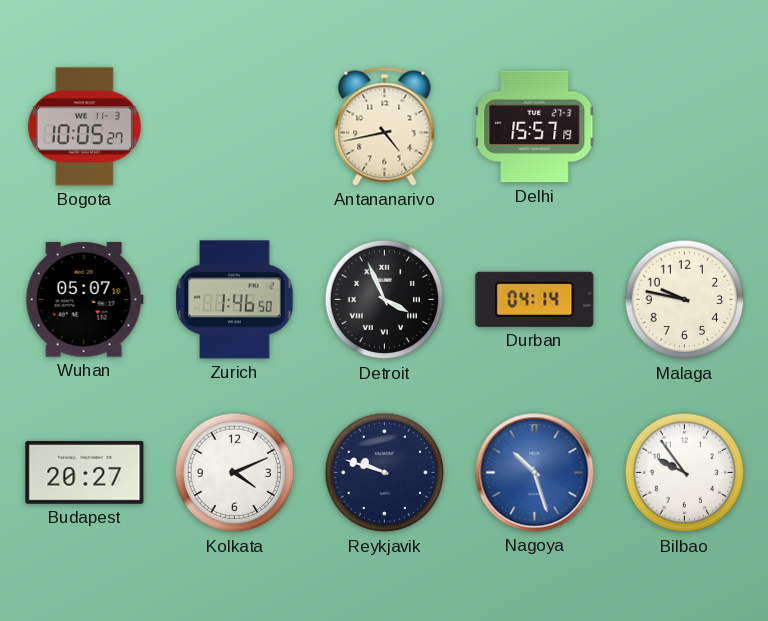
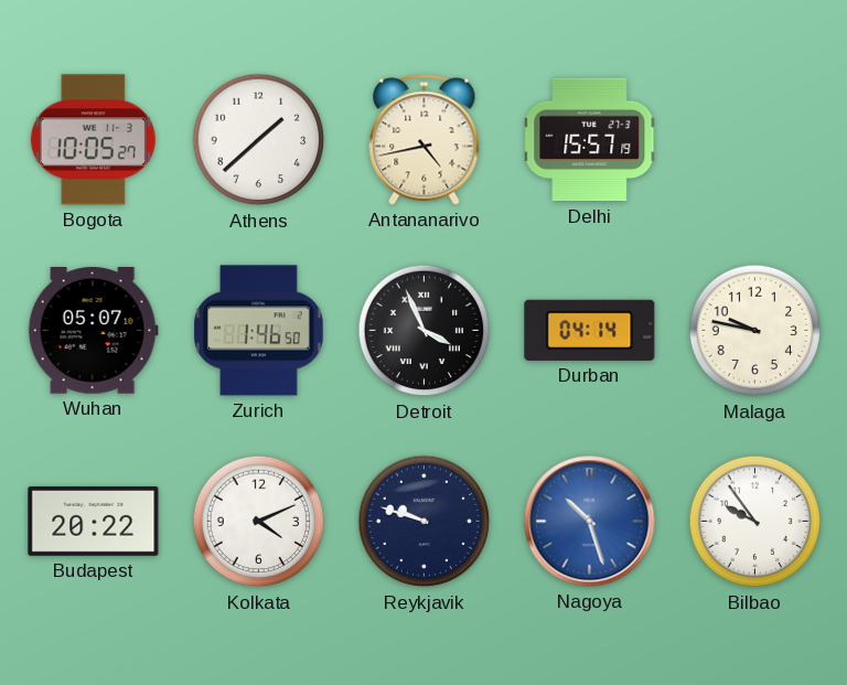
Athens: none -> 1:38
Budapest: 20:27 -> 20:22
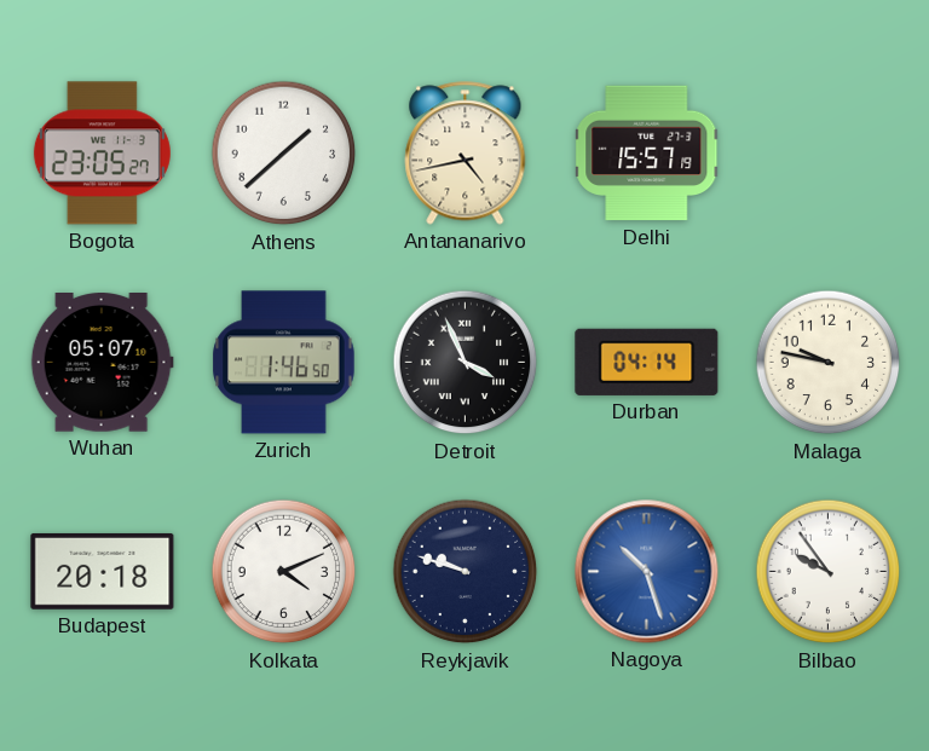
Bogota: 10:05 -> 23:05
Budapest: 20:22 -> 20:18
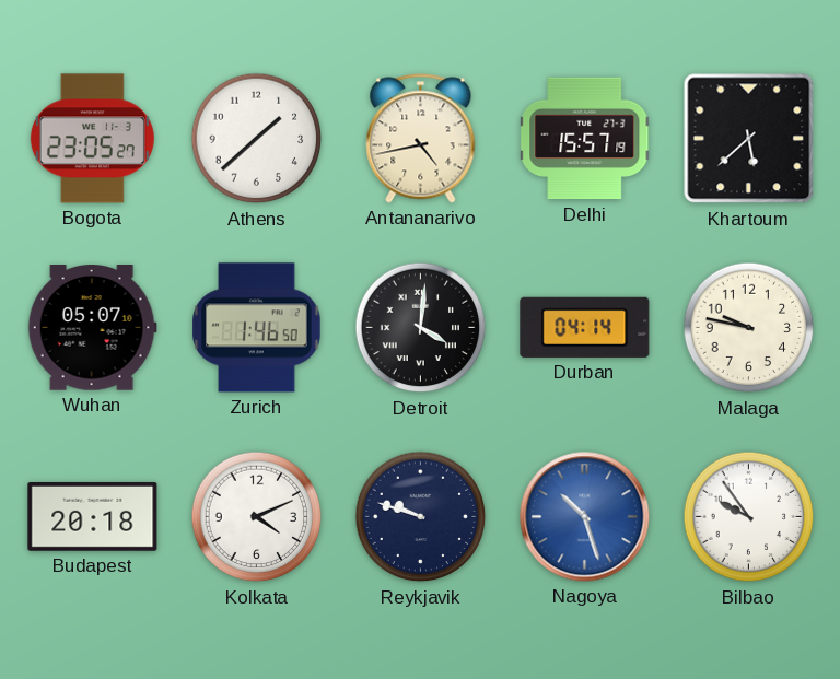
Khartoum: none -> 5:38
Detroit: 3:56 -> 4:01
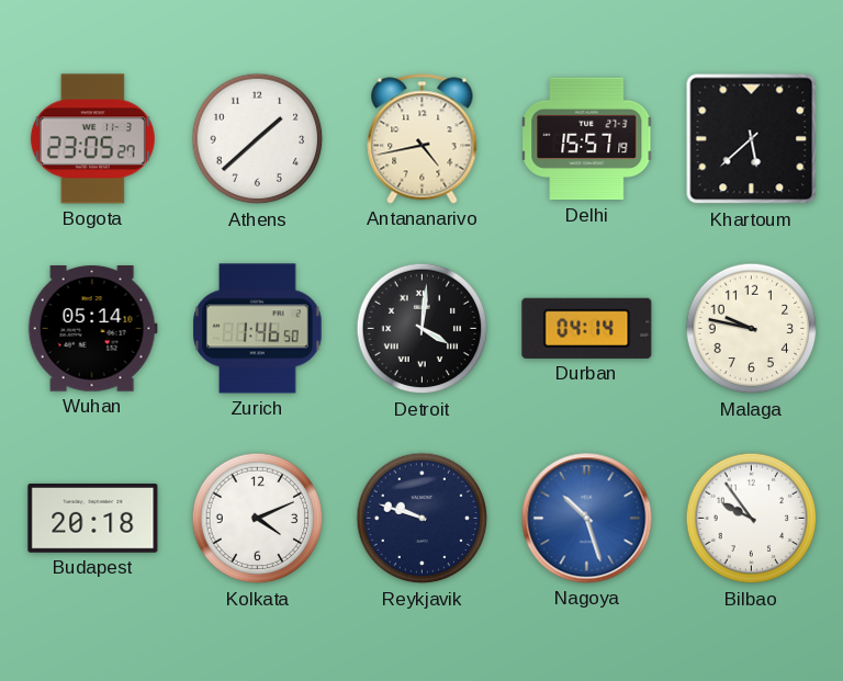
Wuhan: 05:07 -> 05:14
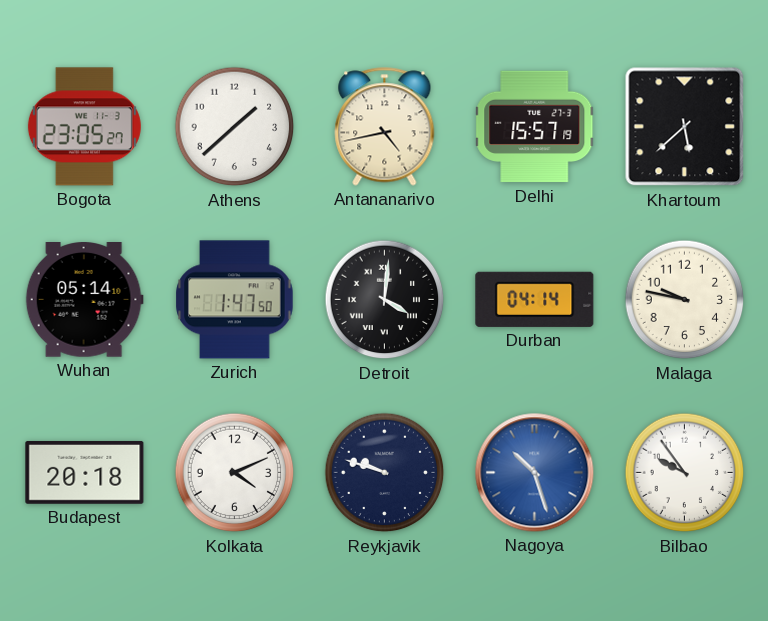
Zurich: 1:46 -> 1:47
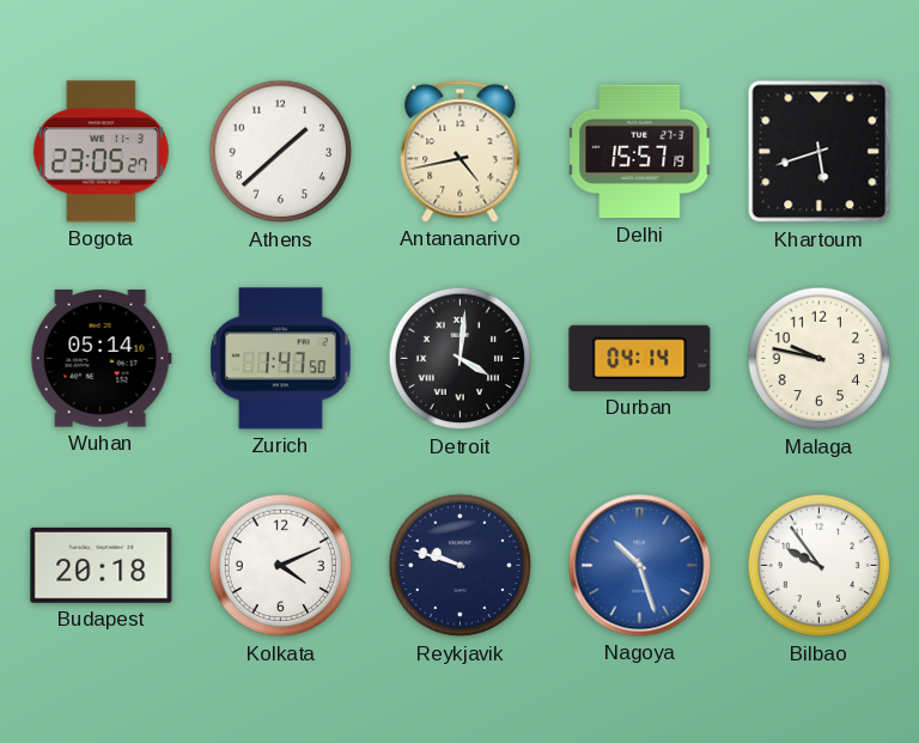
Khartoum: 5:38 -> 5:42
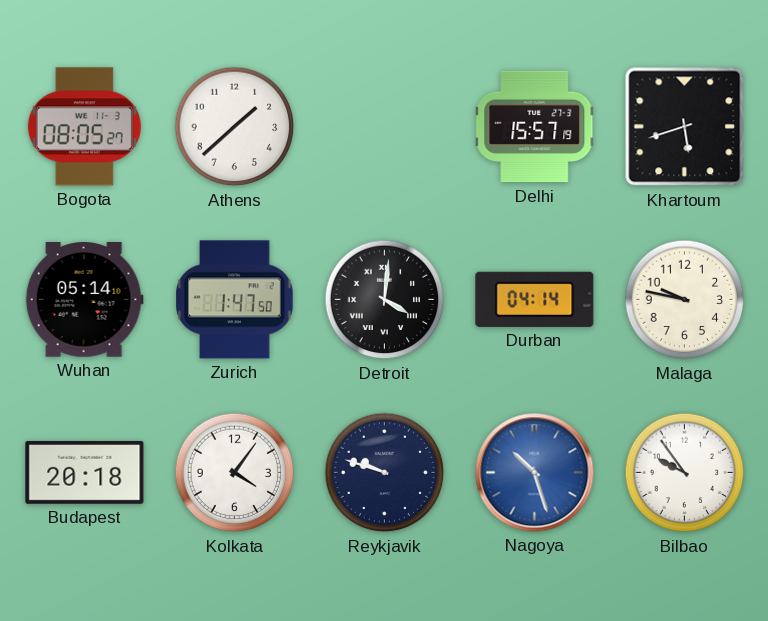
Bogota: 23:05 -> 08:05
Antananarivo: 4:43 -> none
Kolkata: 4:11 -> 4:06
